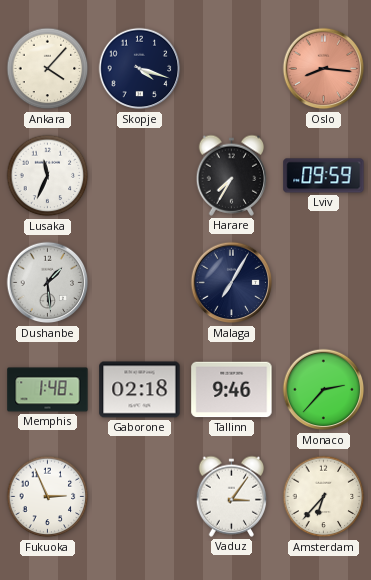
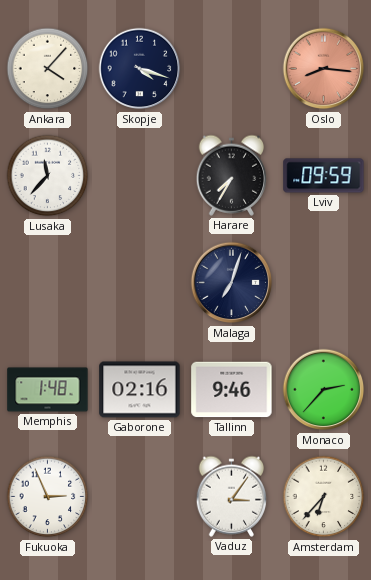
Lusaka: 11:34 -> 11:37
Dushanbe: 1:29 -> none
Malaga: 7:05 -> 7:03
Gaborone: 02:18 -> 02:16
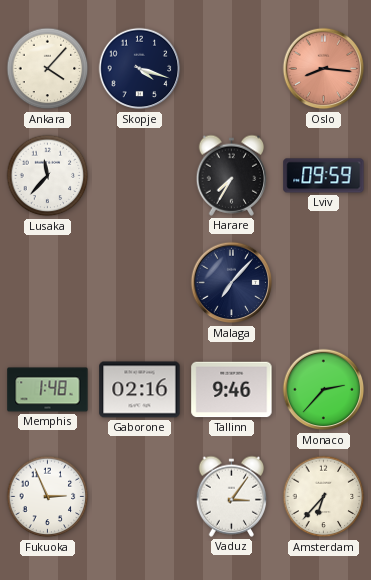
Malaga: 7:03 -> 7:07
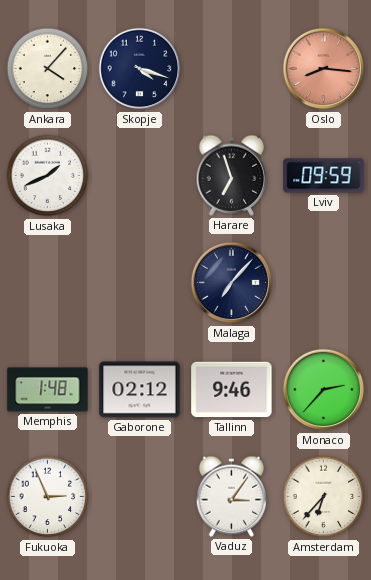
Lusaka: 11:37 -> 1:41
Harare: 7:35 -> 6:57
Gaborone: 02:16 -> 02:12
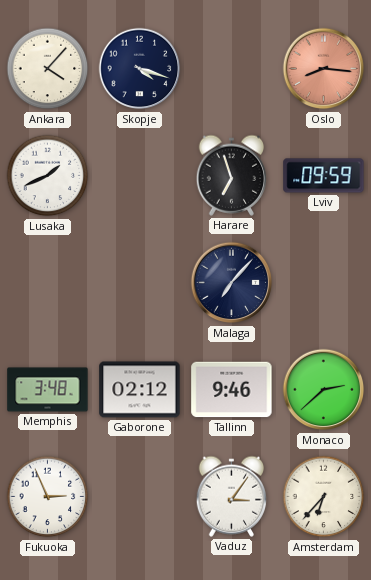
Memphis: 1:48 -> 3:48
Monaco: 2:37 -> 2:38
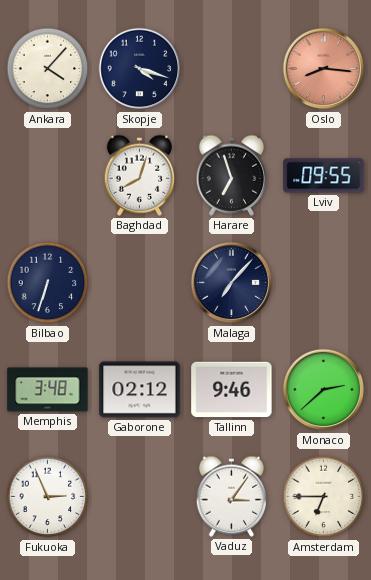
Lusaka: 1:41 -> none
Baghdad: none -> 8:03
Lviv: 09:59 -> 09:55
Bilbao: none -> 6:33
Amsterdam: 6:37 -> 6:45
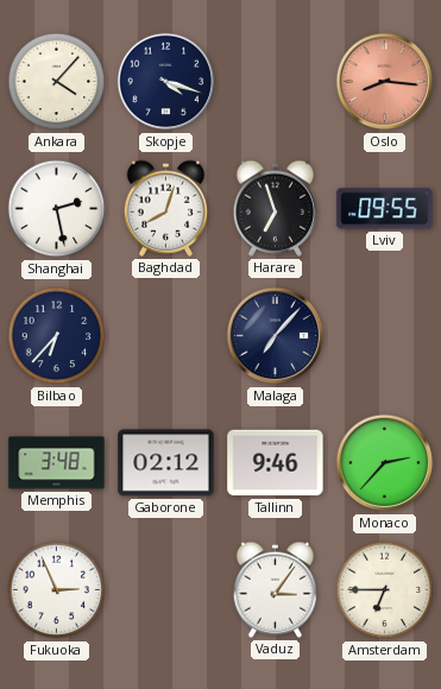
Shanghai: none -> 2:28
Bilbao: 6:33 -> 6:37
Monaco: 2:38 -> 2:37
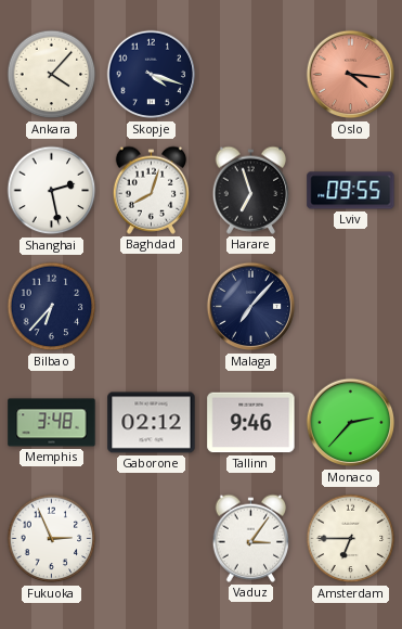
Oslo: 8:16 -> 4:16
